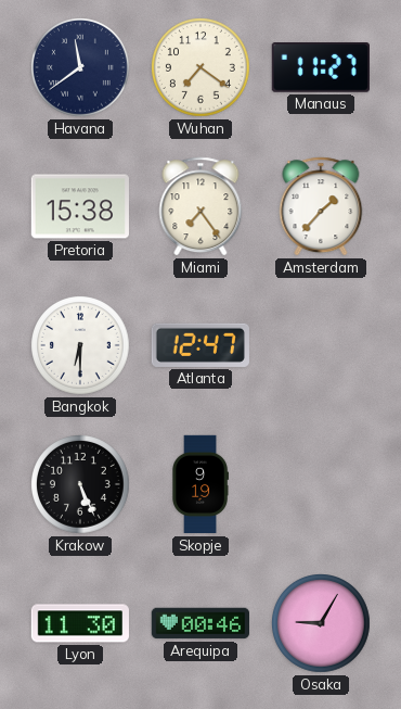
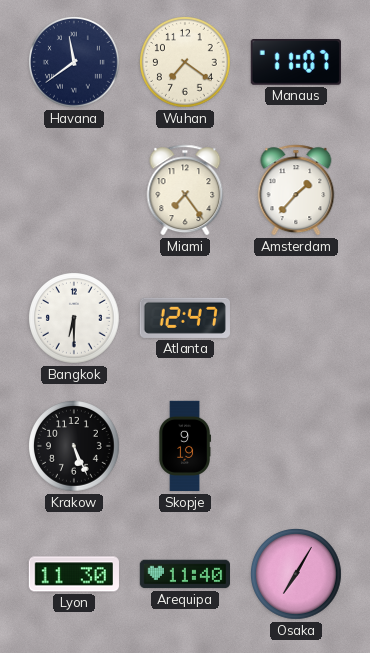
Manaus: 11:27 -> 11:07
Pretoria: 15:38 -> none
Arequipa: 00:46 -> 11:40
Osaka: 9:05 -> 7:05
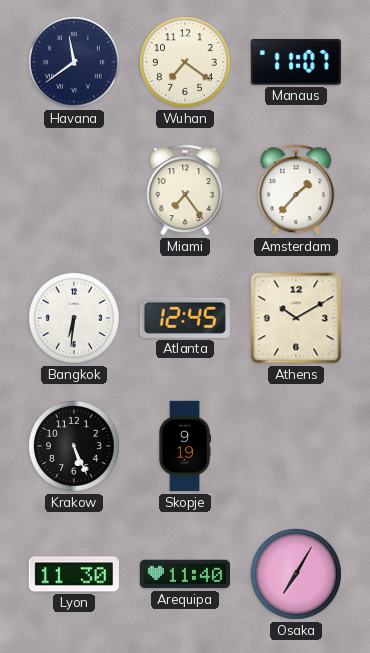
Bangkok: 6:30 -> 6:31
Atlanta: 12:47 -> 12:45
Athens: none -> 10:10
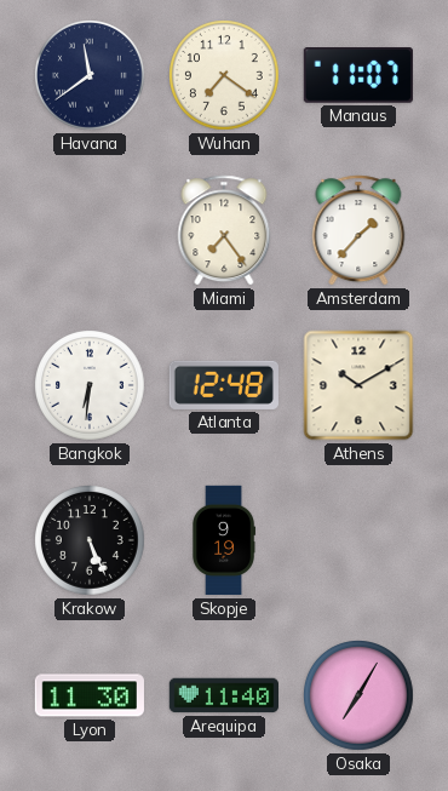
Atlanta: 12:45 -> 12:48
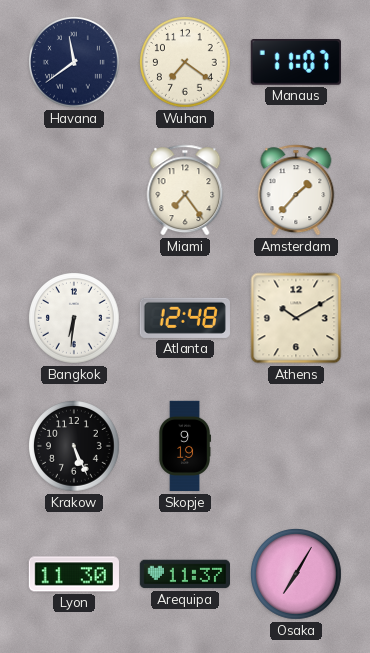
Arequipa: 11:40 -> 11:37
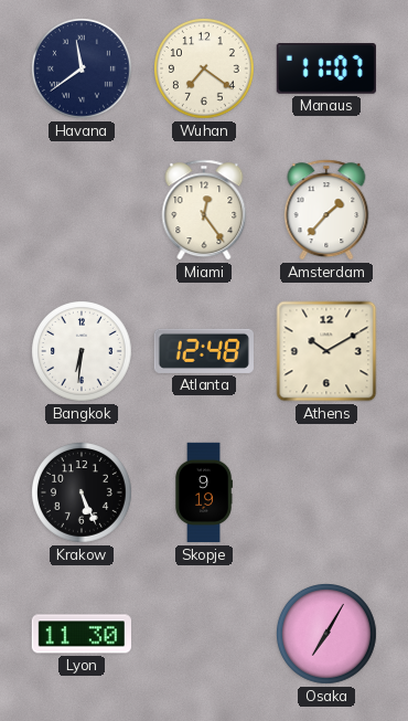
Miami: 7:24 -> 12:24
Arequipa: 11:37 -> none
